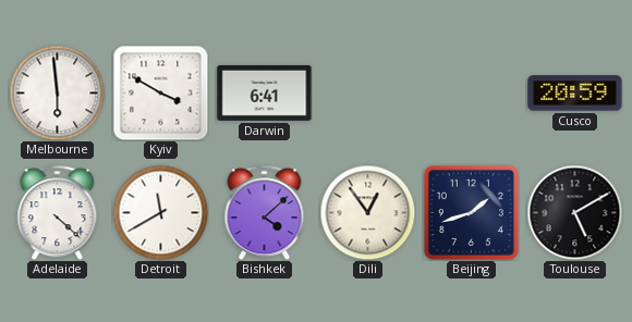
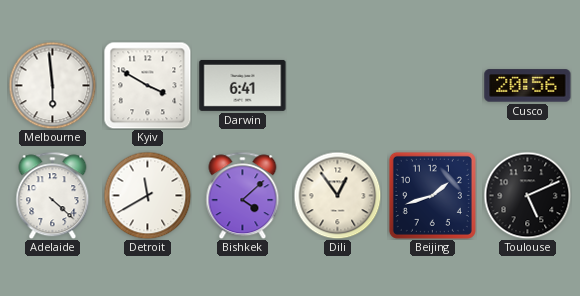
Cusco: 20:59 -> 20:56
Toulouse: 5:10 -> 5:11
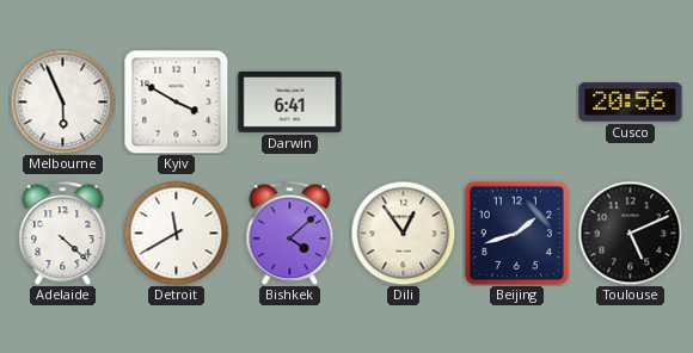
Melbourne: 5:59 -> 5:56
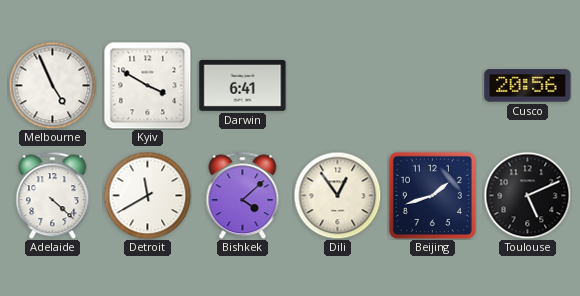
Melbourne: 5:56 -> 4:56
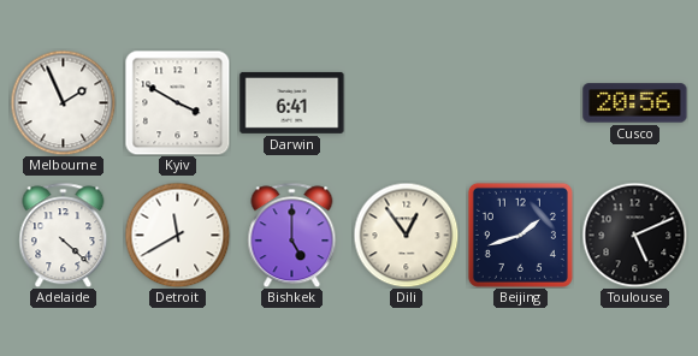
Melbourne: 4:56 -> 1:56
Bishkek: 4:08 -> 5:00
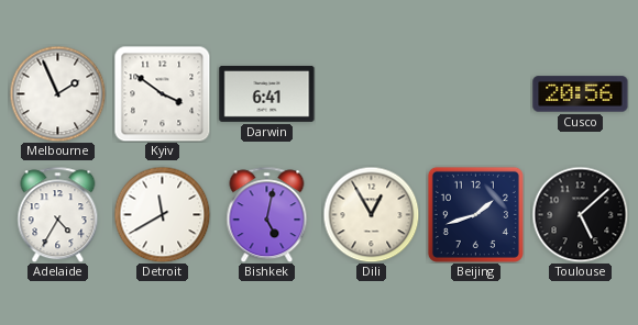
Kyiv: 3:50 -> 3:51
Adelaide: 4:22 -> 4:35
Bishkek: 5:00 -> 5:02
Dili: 12:54 -> 12:55
Toulouse: 5:11 -> 5:08
